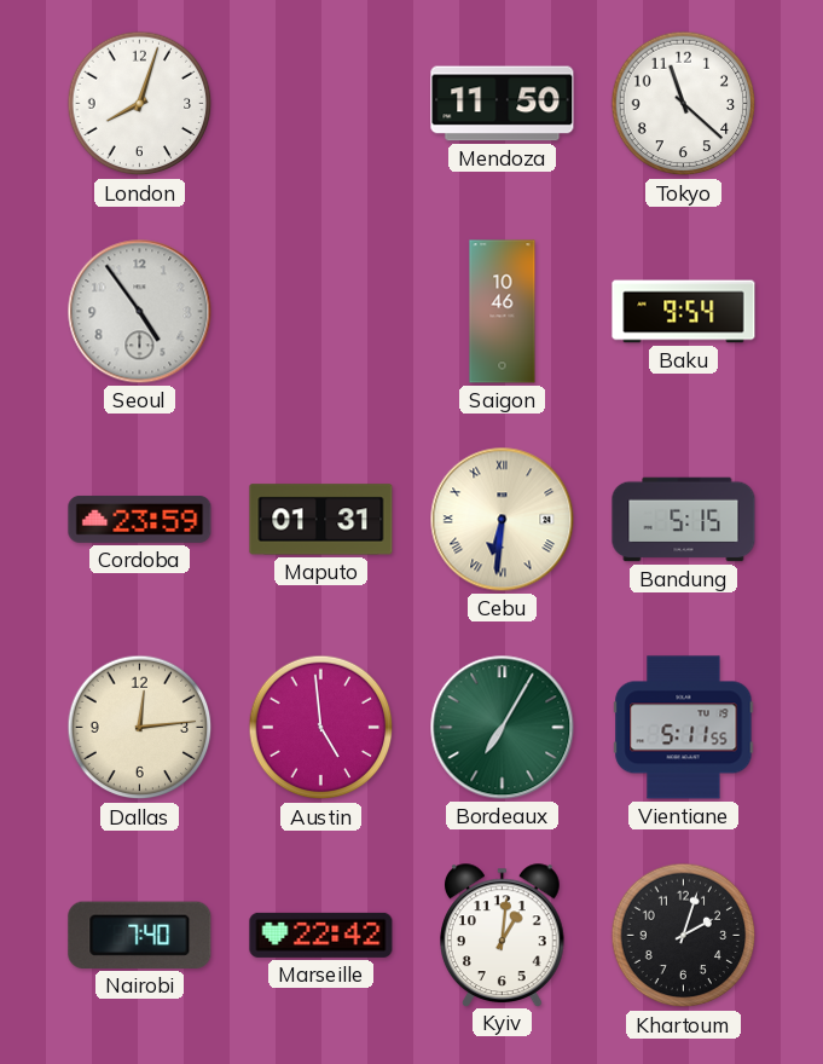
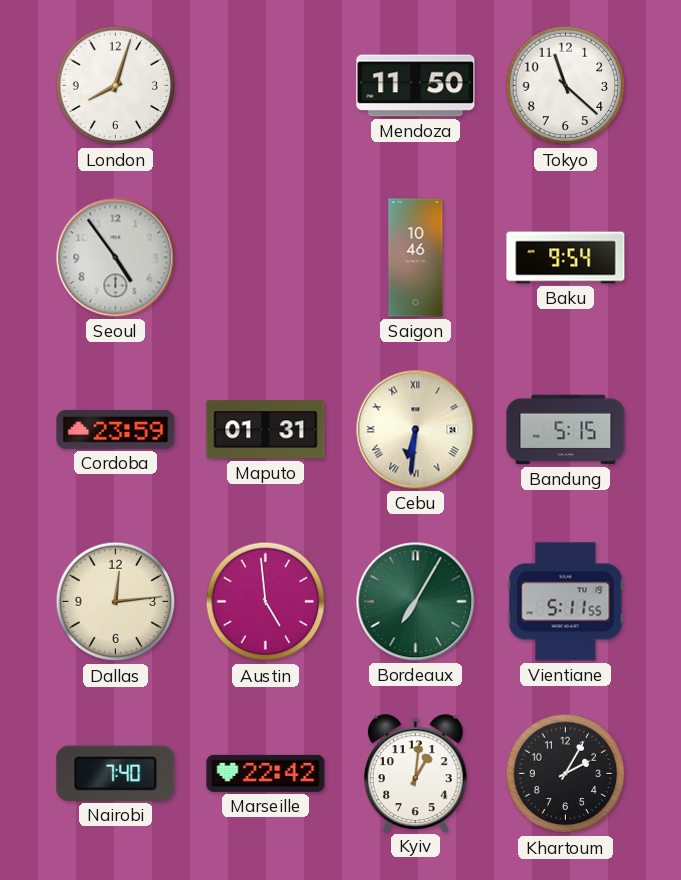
Khartoum: 2:03 -> 2:05
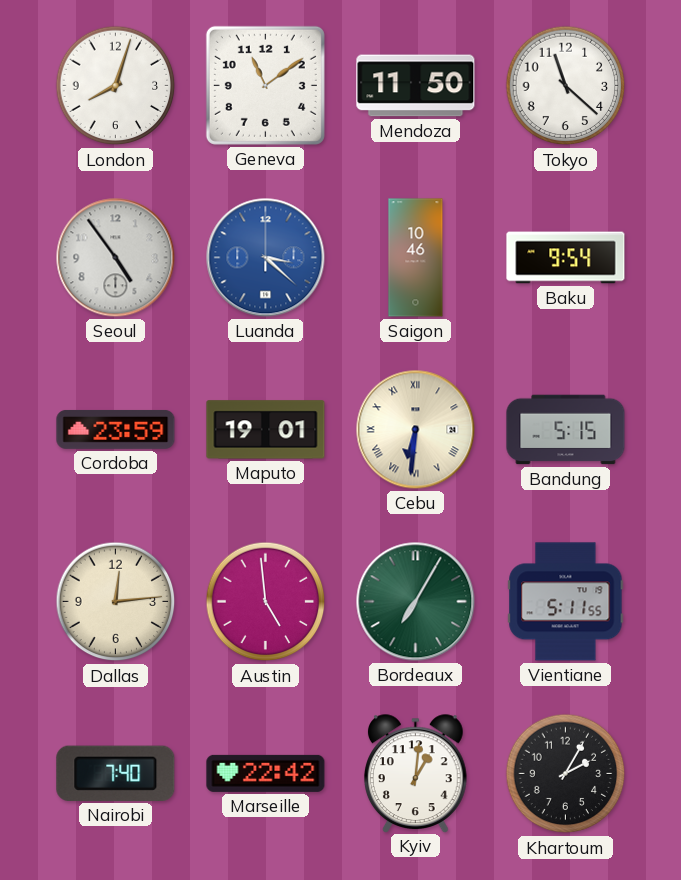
Geneva: none -> 11:09
Luanda: none -> 3:22
Maputo: 01:31 -> 19:01
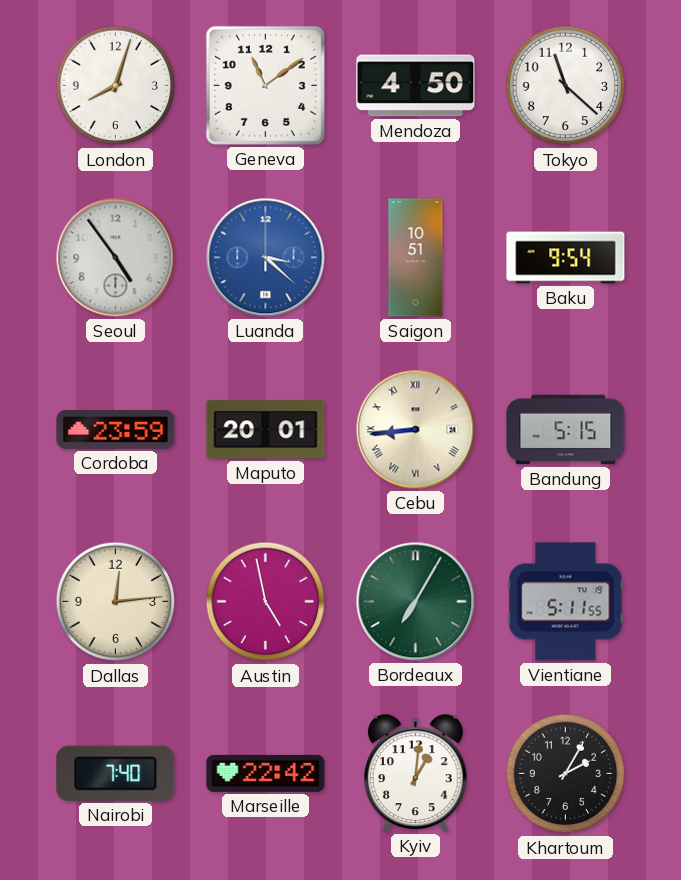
Mendoza: 11:50 -> 4:50
Saigon: 10:46 -> 10:51
Maputo: 19:01 -> 20:01
Cebu: 6:31 -> 8:44
Austin: 4:59 -> 4:58
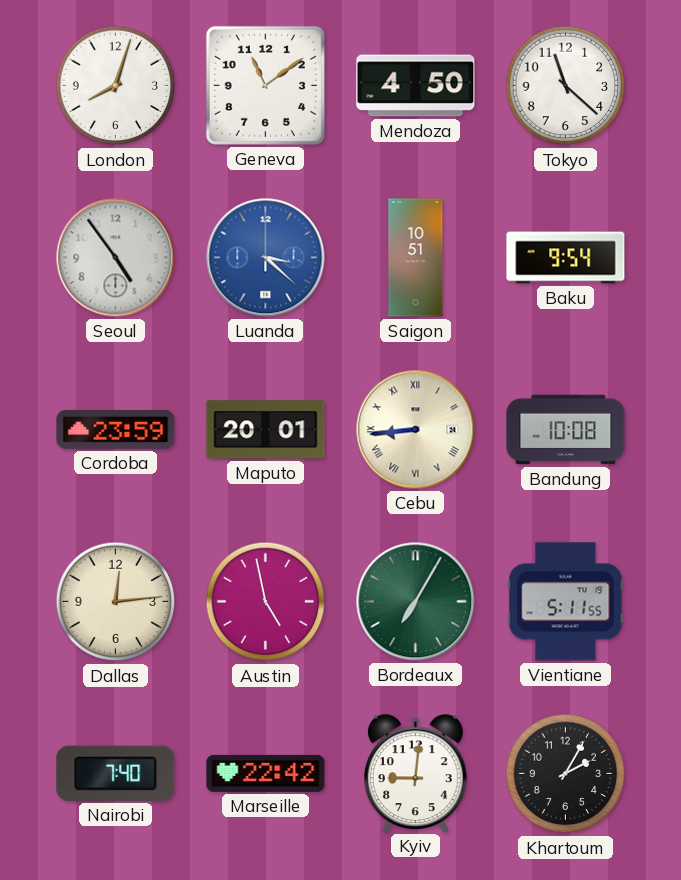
Bandung: 5:15 -> 10:08
Kyiv: 1:01 -> 9:01
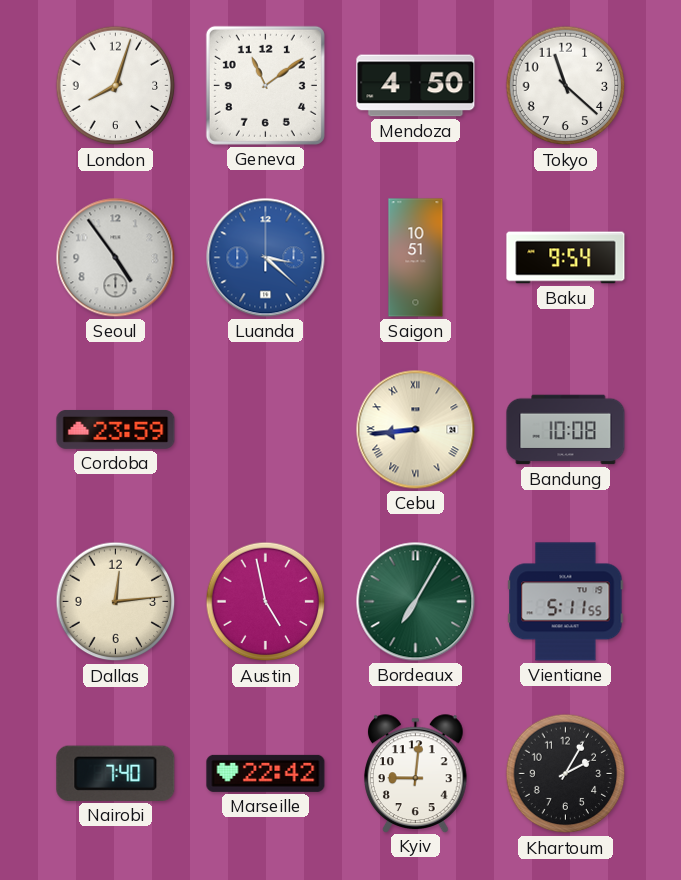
Maputo: 20:01 -> none
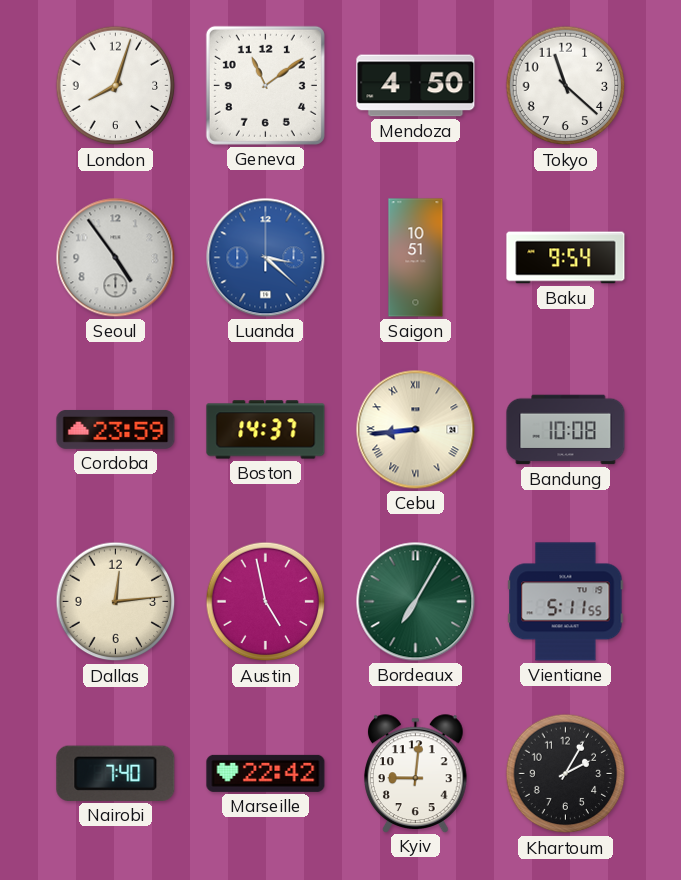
Boston: none -> 14:37
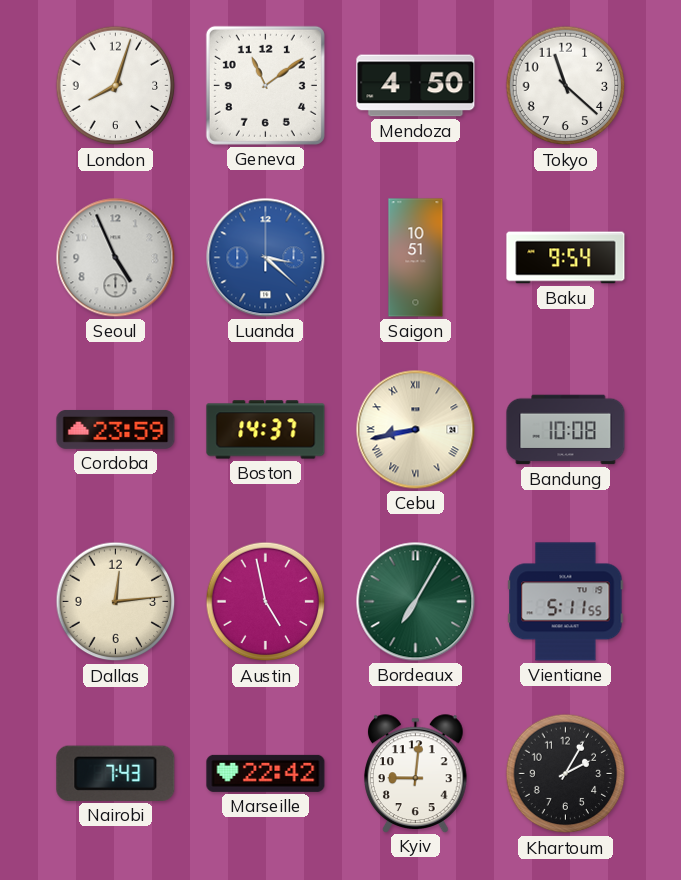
Seoul: 4:54 -> 4:56
Cebu: 8:44 -> 8:43
Nairobi: 7:40 -> 7:43
